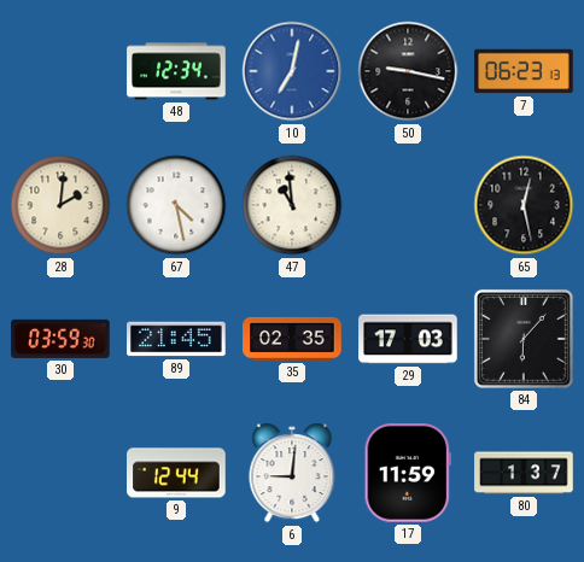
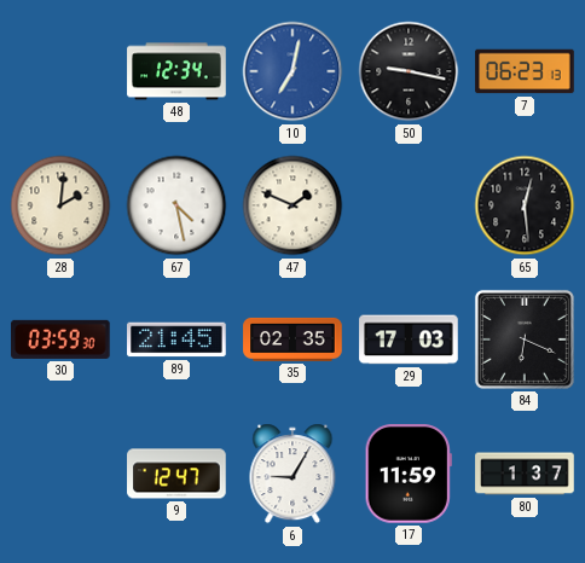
47: 10:59 -> 1:49
65: 12:28 -> 12:29
84: 6:07 -> 6:19
9: 12:44 -> 12:47
6: 9:01 -> 9:05
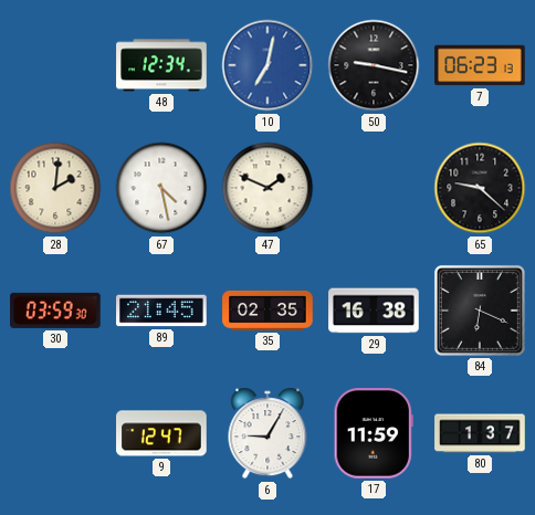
65: 12:29 -> 9:22
29: 17:03 -> 16:38
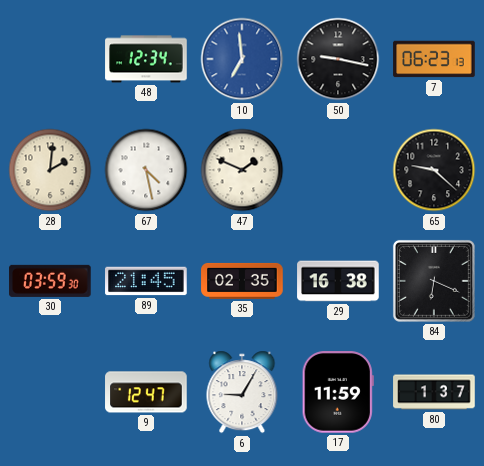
10: 7:02 -> 6:59
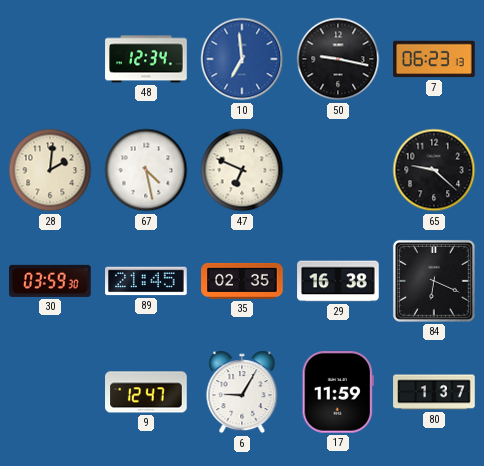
47: 1:49 -> 6:49
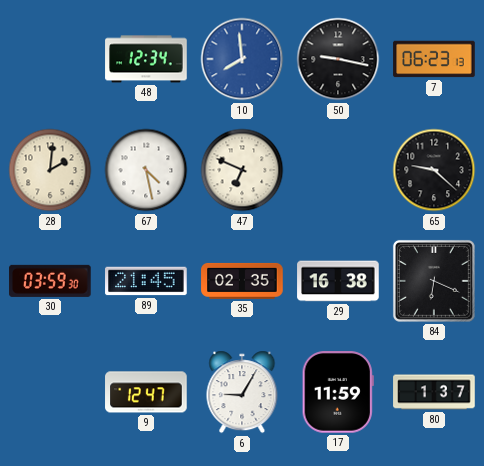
10: 6:59 -> 7:59
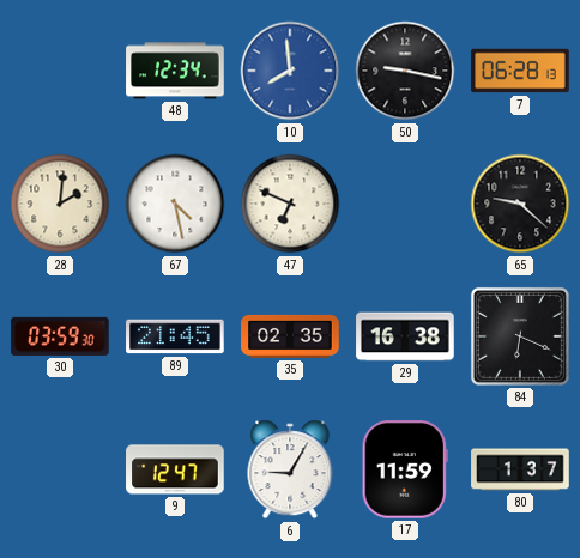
7: 06:23 -> 06:28
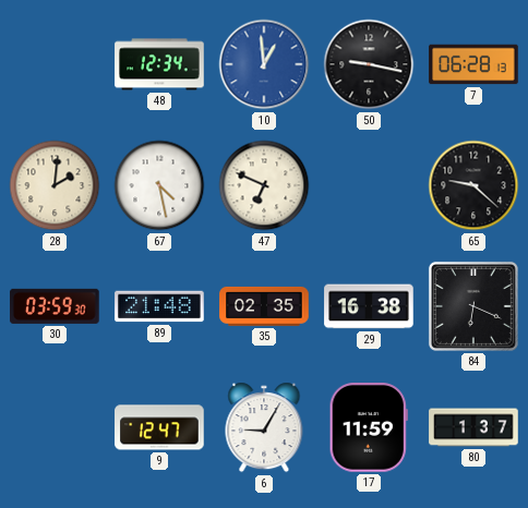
10: 7:59 -> 12:59
89: 21:45 -> 21:48
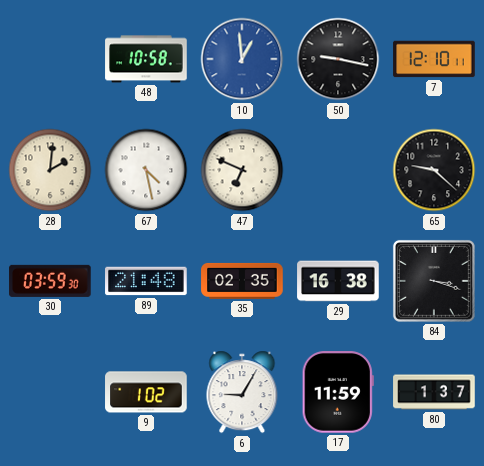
48: 12:34 -> 10:58
7: 06:28 -> 12:10
84: 6:19 -> 3:18
9: 12:47 -> 1:02
